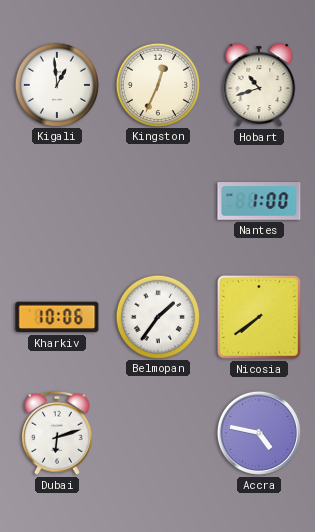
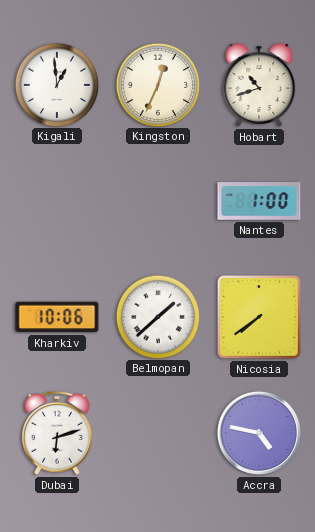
Belmopan: 1:36 -> 1:38
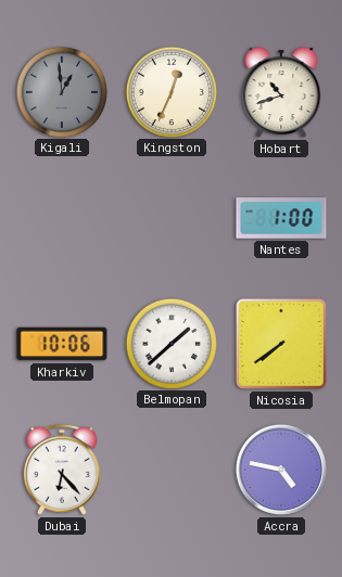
Kigali dial: white -> grey
Dubai: 6:12 -> 6:23
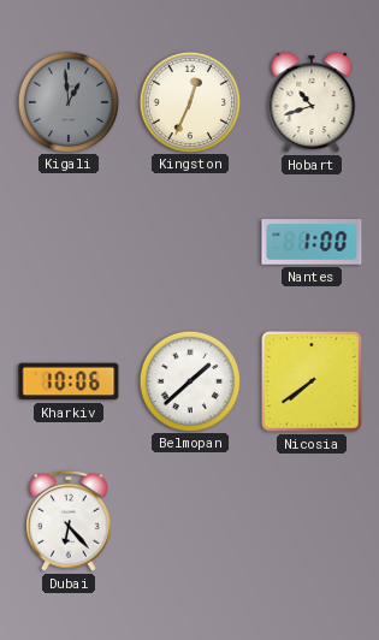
Accra: 4:47 -> none
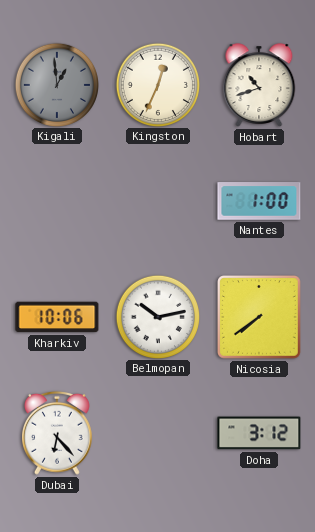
Belmopan: 1:38 -> 10:13
Doha: none -> 3:12
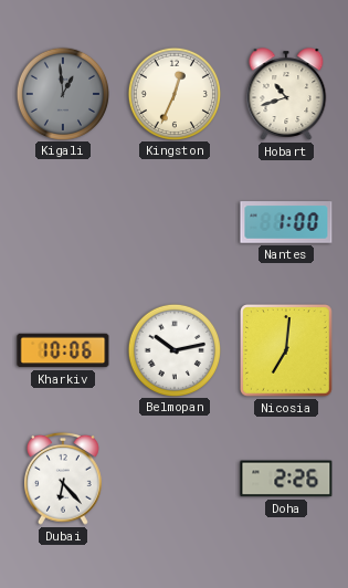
Nicosia: 7:39 -> 7:01
Doha: 3:12 -> 2:26
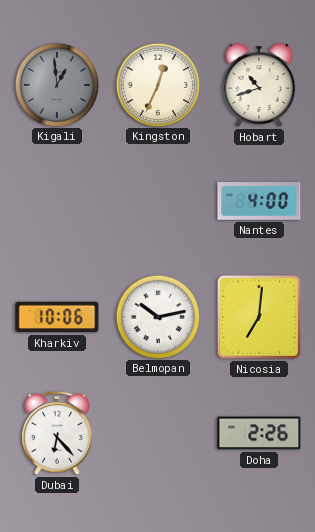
Nantes: 1:00 -> 4:00
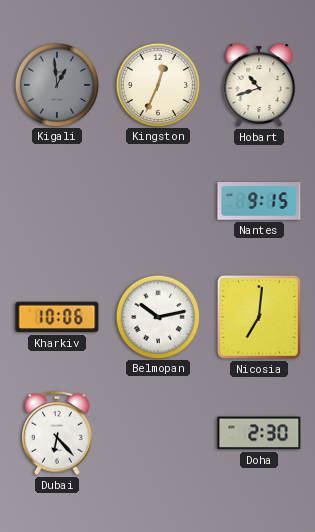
Nantes: 4:00 -> 9:15
Doha: 2:26 -> 2:30
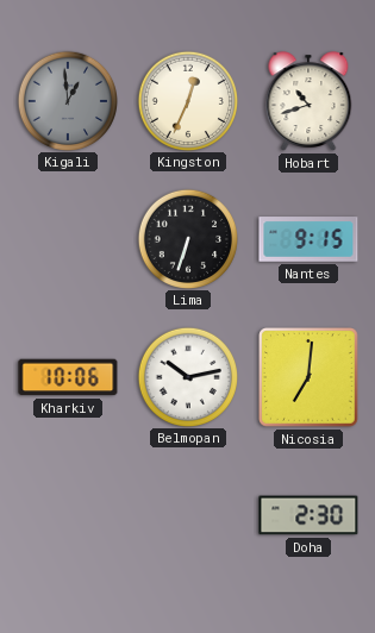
Lima: none -> 6:33
Dubai: 6:23 -> none
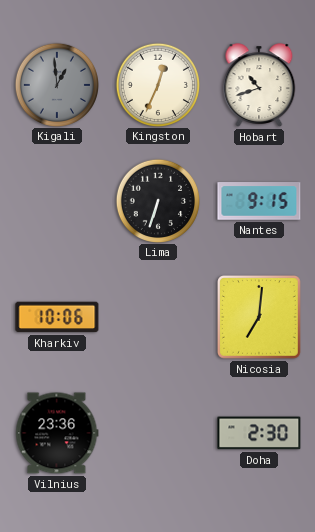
Belmopan: 10:13 -> none
Vilnius: none -> 23:36
